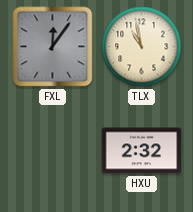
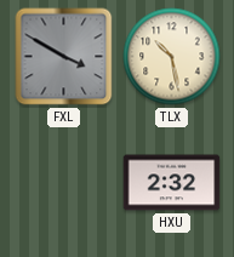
FXL: 12:06 -> 3:50
TLX: 10:58 -> 10:28
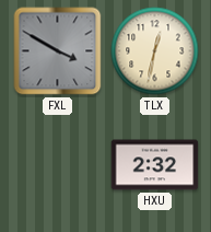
TLX: 10:28 -> 12:32
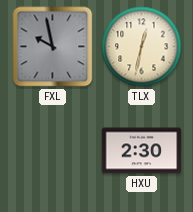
FXL: 3:50 -> 9:58
HXU: 2:32 -> 2:30
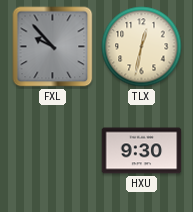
FXL: 9:58 -> 9:53
HXU: 2:30 -> 9:30
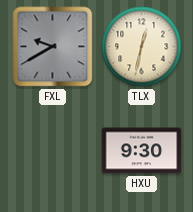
FXL: 9:53 -> 9:40
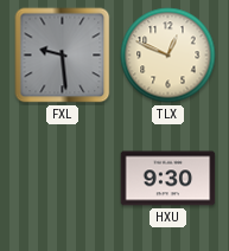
FXL: 9:40 -> 9:29
TLX: 12:32 -> 12:49
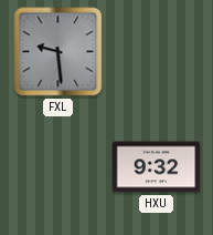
TLX: 12:49 -> none
HXU: 9:30 -> 9:32
